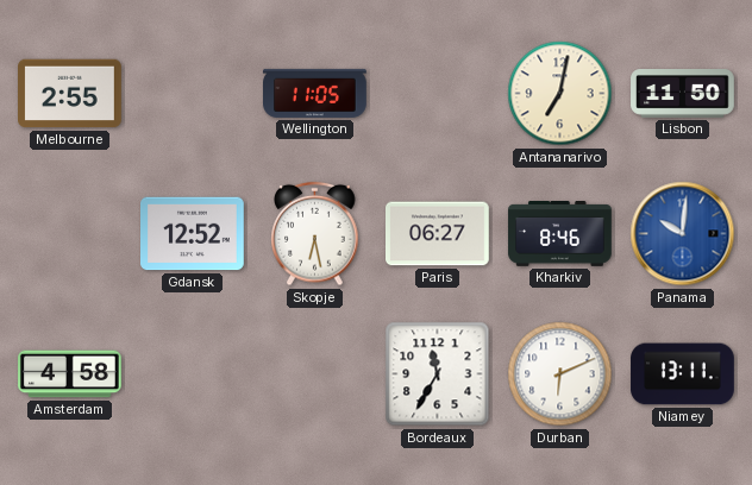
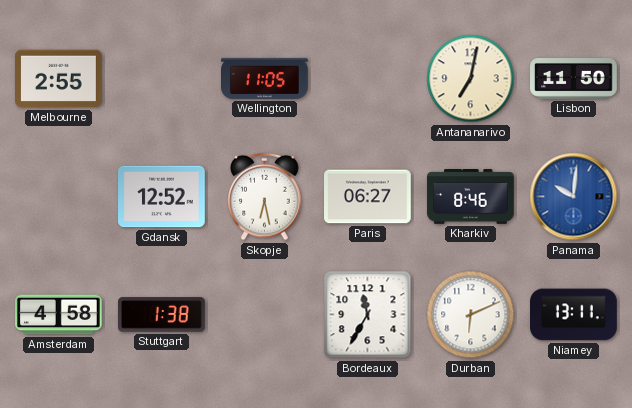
Stuttgart: none -> 1:38
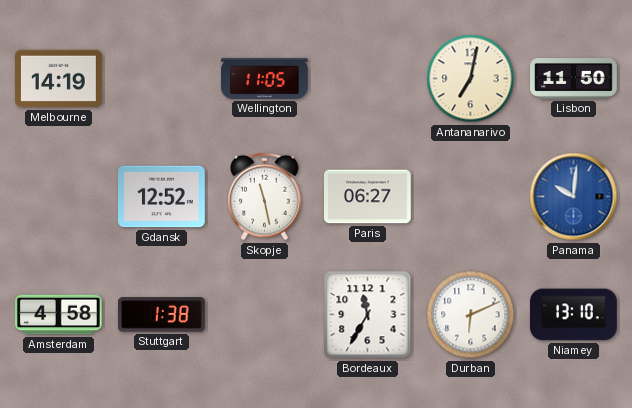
Melbourne: 2:55 -> 14:19
Skopje: 6:28 -> 11:28
Kharkiv: 8:46 -> none
Niamey: 13:11 -> 13:10
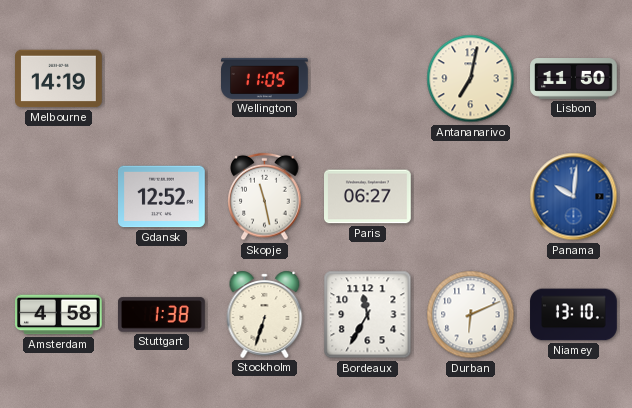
Stockholm: none -> 6:33
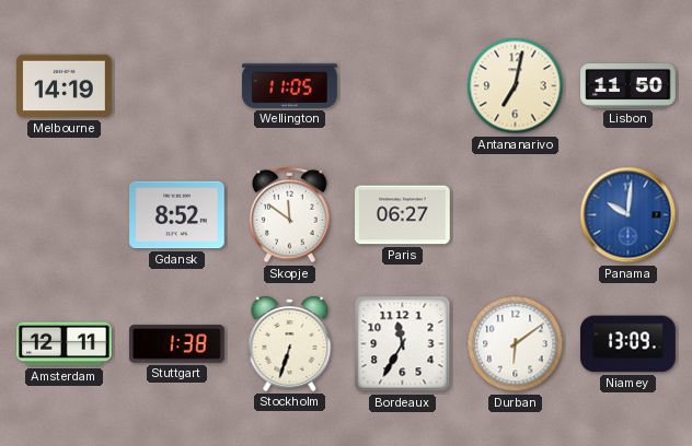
Gdansk: 12:52 -> 8:52
Skopje: 11:28 -> 11:51
Amsterdam: 4:58 -> 12:11
Durban: 6:11 -> 6:09
Niamey: 13:10 -> 13:09
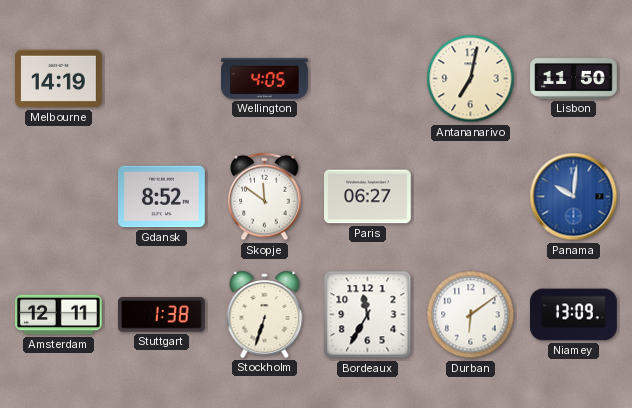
Wellington: 11:05 -> 4:05
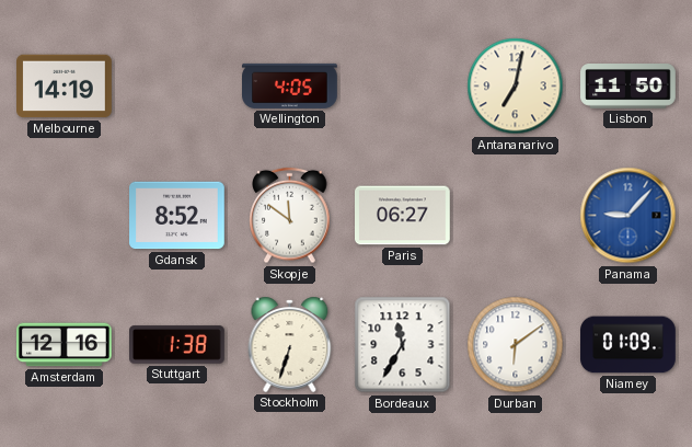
Panama: 10:01 -> 9:07
Amsterdam: 12:11 -> 12:16
Niamey: 13:09 -> 01:09
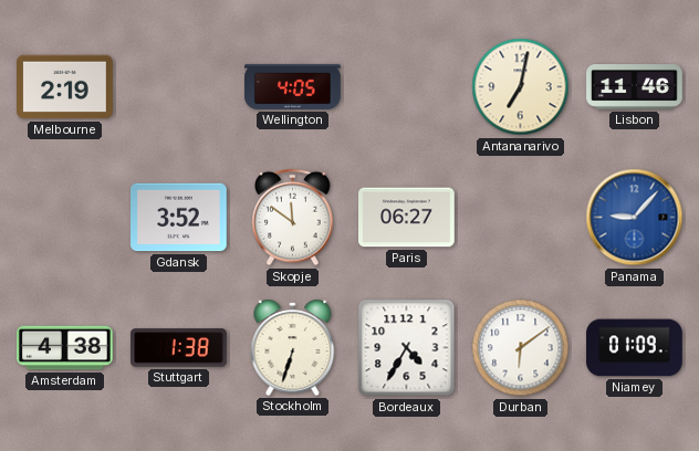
Melbourne: 14:19 -> 2:19
Lisbon: 11:50 -> 11:46
Gdansk: 8:52 -> 3:52
Amsterdam: 12:16 -> 4:38
Bordeaux: 11:35 -> 4:35
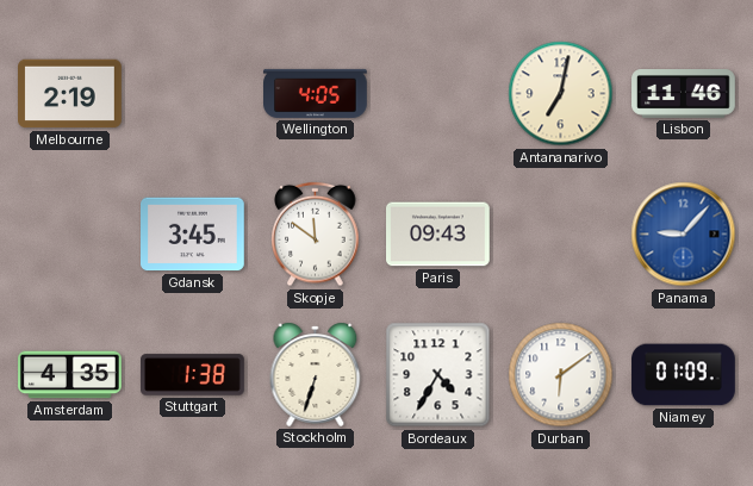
Gdansk: 3:52 -> 3:45
Paris: 06:27 -> 09:43
Amsterdam: 4:38 -> 4:35
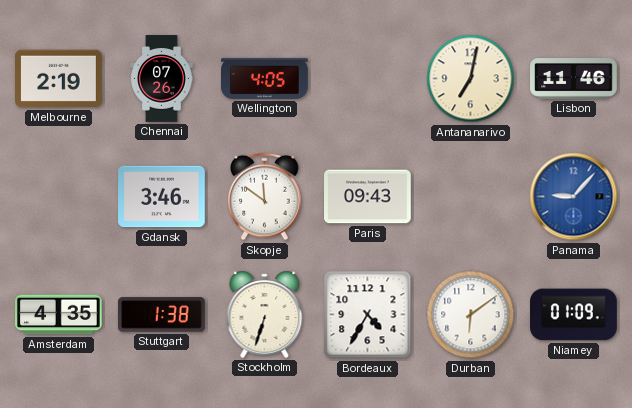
Chennai: none -> 07:26
Gdansk: 3:45 -> 3:46
